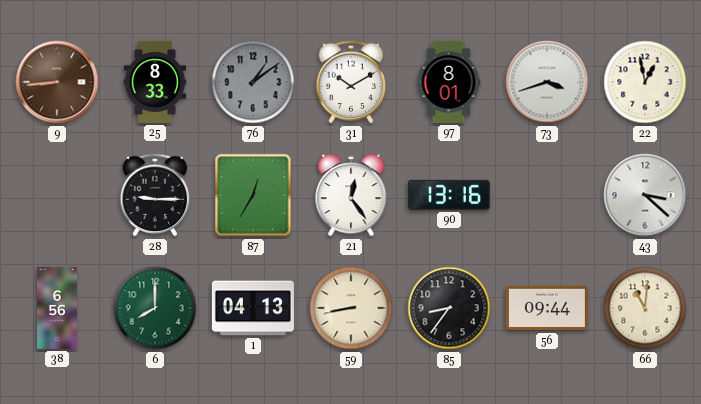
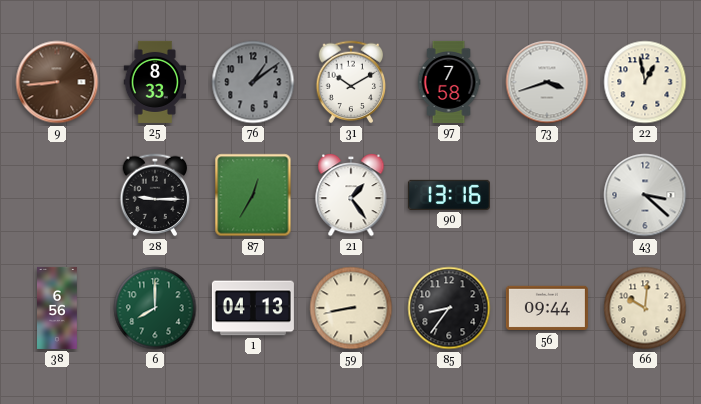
97: 8:01 -> 7:58
21: 12:24 -> 1:24
66: 11:01 -> 10:01
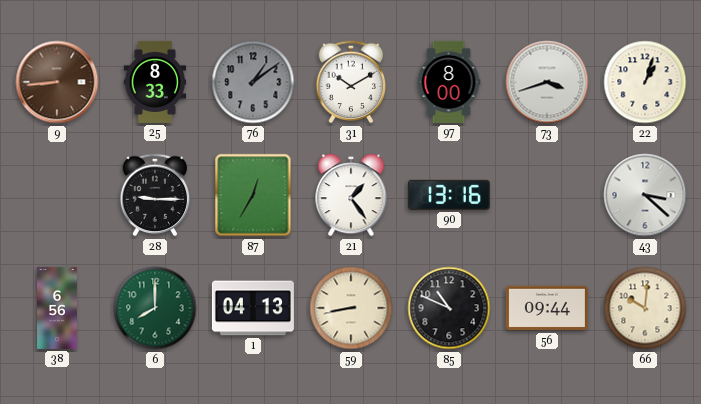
97: 7:58 -> 8:00
22: 12:58 -> 1:03
85: 8:36 -> 10:49
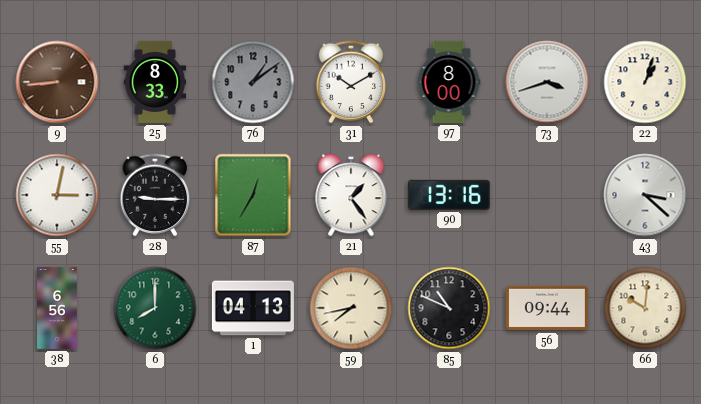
55: none -> 3:02
59: 8:43 -> 7:43
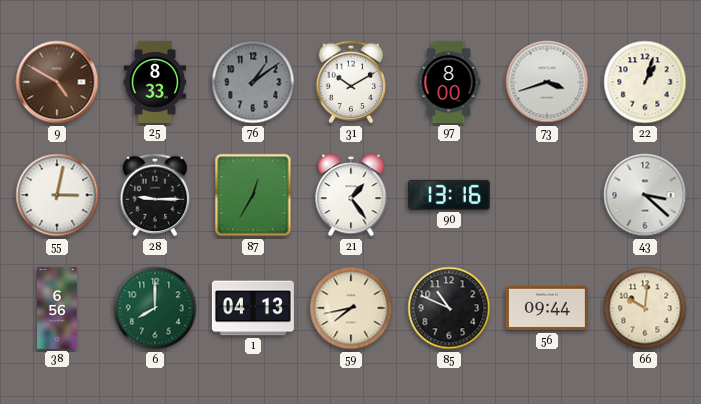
9: 8:44 -> 4:50
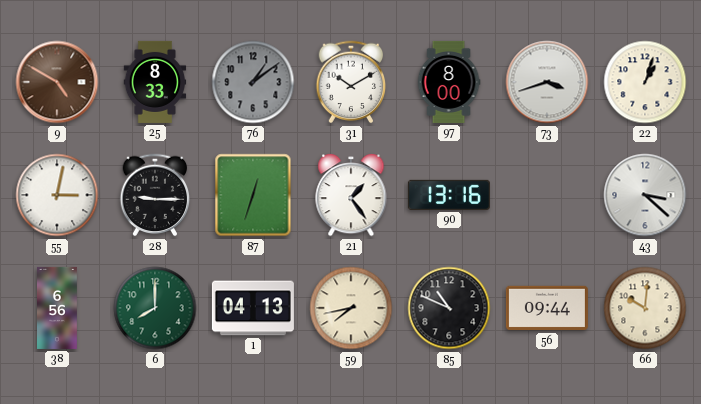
87: 12:35 -> 12:33
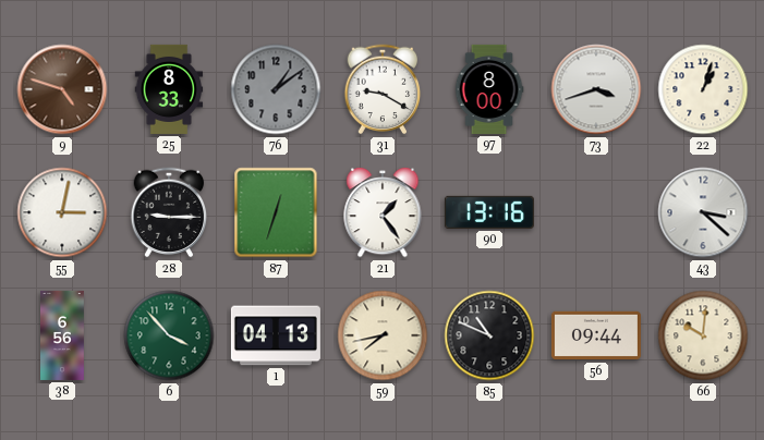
9: 4:50 -> 4:48
31: 10:10 -> 9:20
6: 8:00 -> 3:53
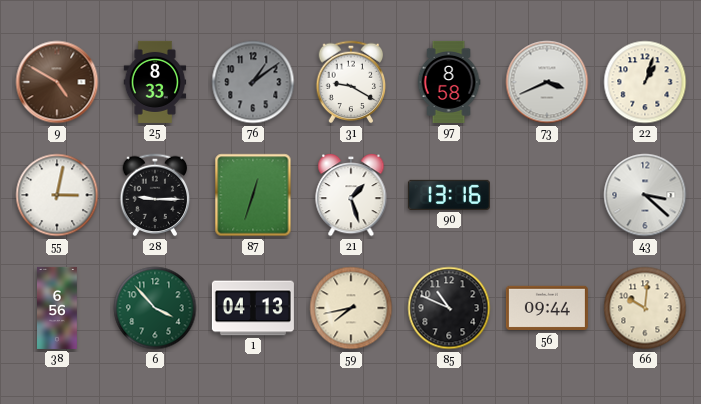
9: 4:48 -> 4:50
97: 8:00 -> 8:58
73: 3:42 -> 3:41
21: 1:24 -> 1:27
